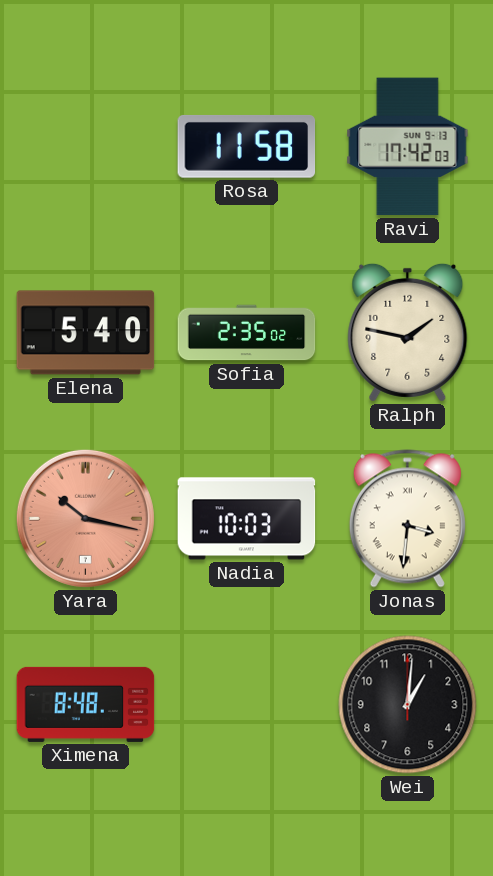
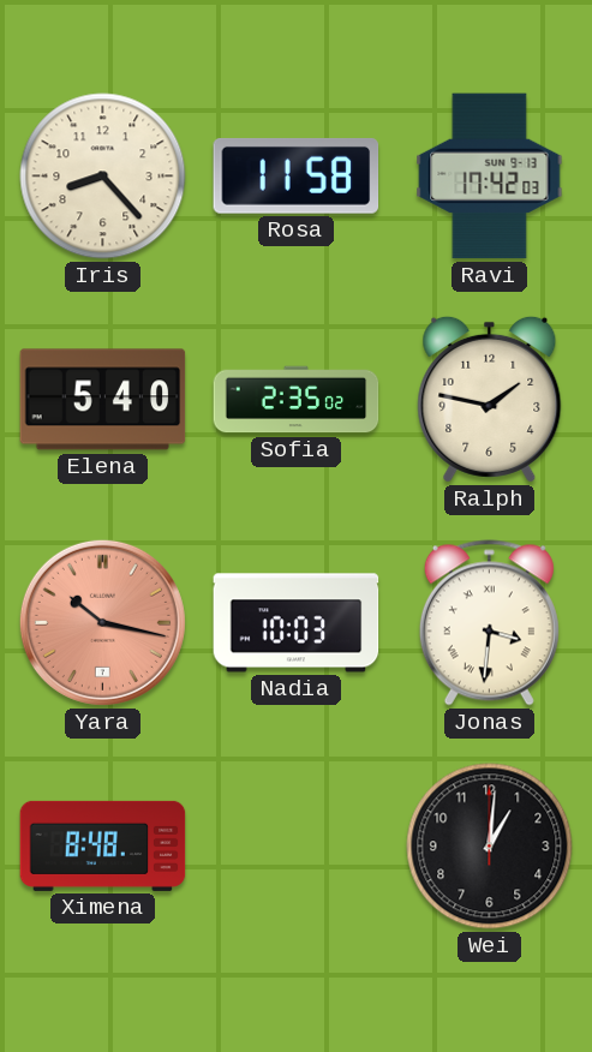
Iris: none -> 8:23
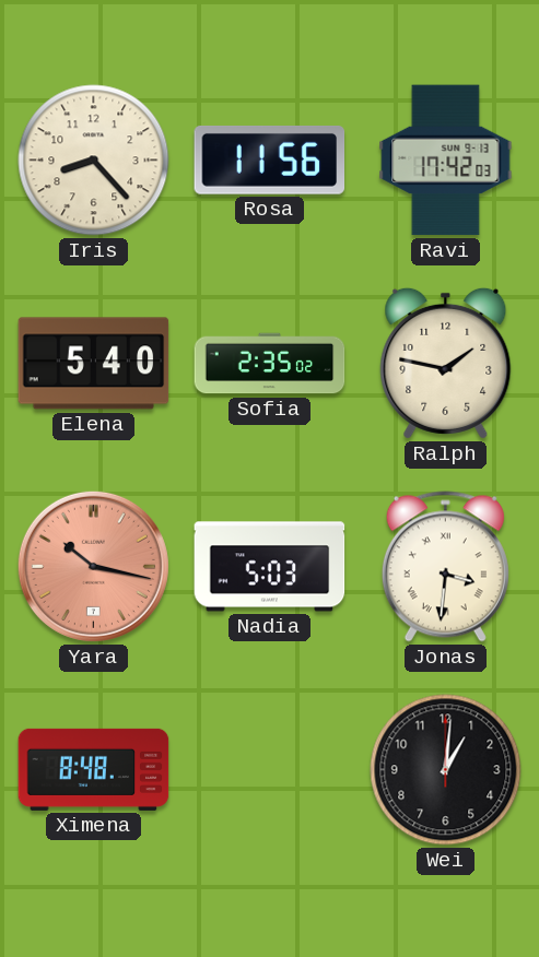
Rosa: 11:58 -> 11:56
Nadia: 10:03 -> 5:03
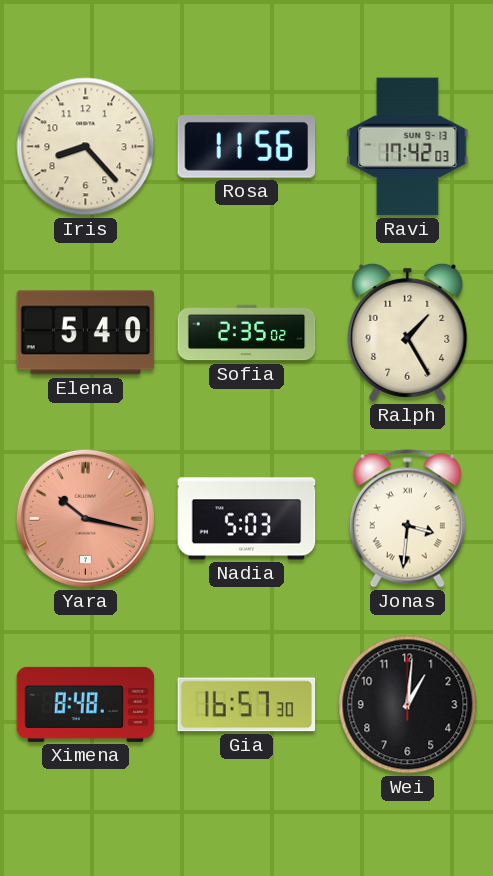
Ralph: 1:47 -> 1:25
Gia: none -> 16:57
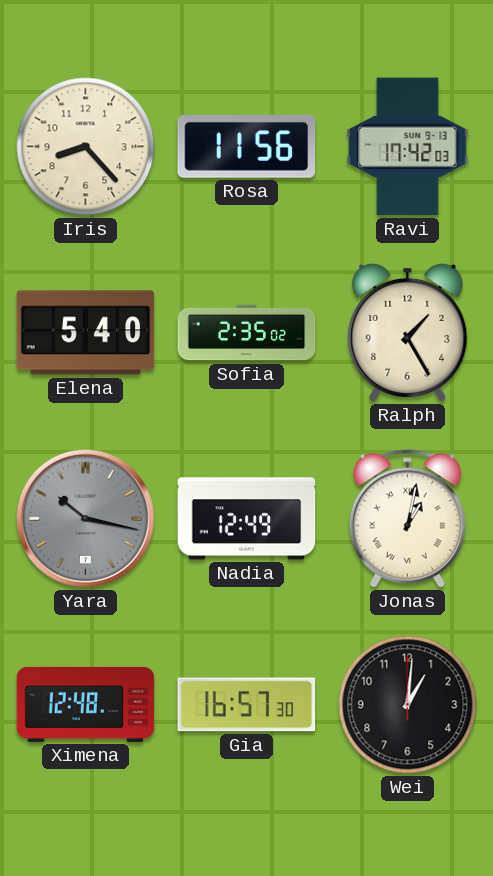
Yara dial: salmon -> grey
Nadia: 5:03 -> 12:49
Jonas: 3:31 -> 1:02
Ximena: 8:48 -> 12:48
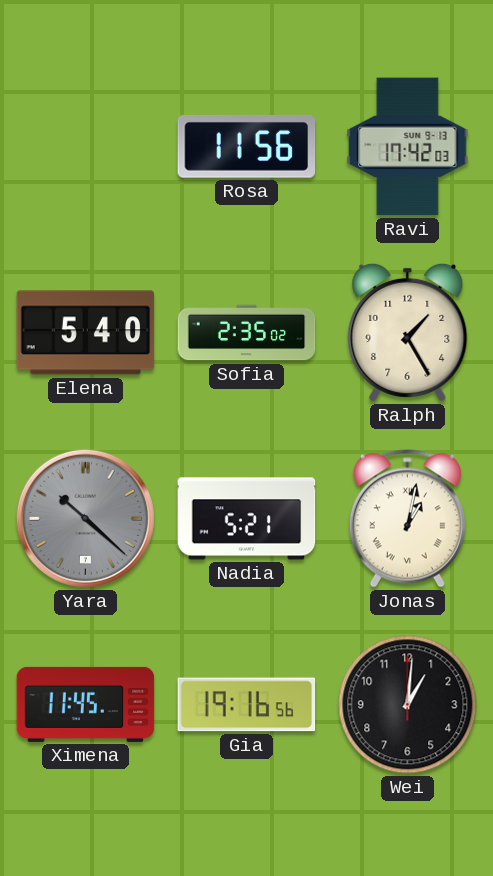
Iris: 8:23 -> none
Yara: 10:17 -> 10:22
Nadia: 12:49 -> 5:21
Ximena: 12:48 -> 11:45
Gia: 16:57 -> 19:16
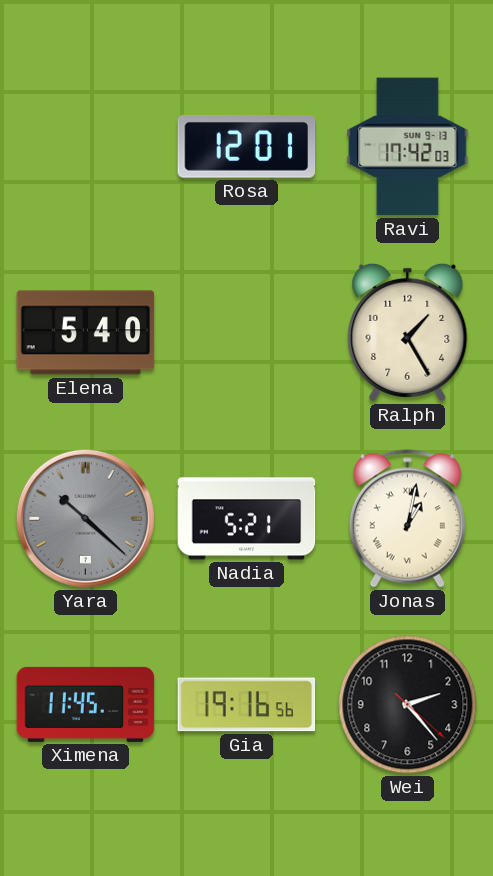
Rosa: 11:56 -> 12:01
Sofia: 2:35 -> none
Wei: 1:01 -> 2:23
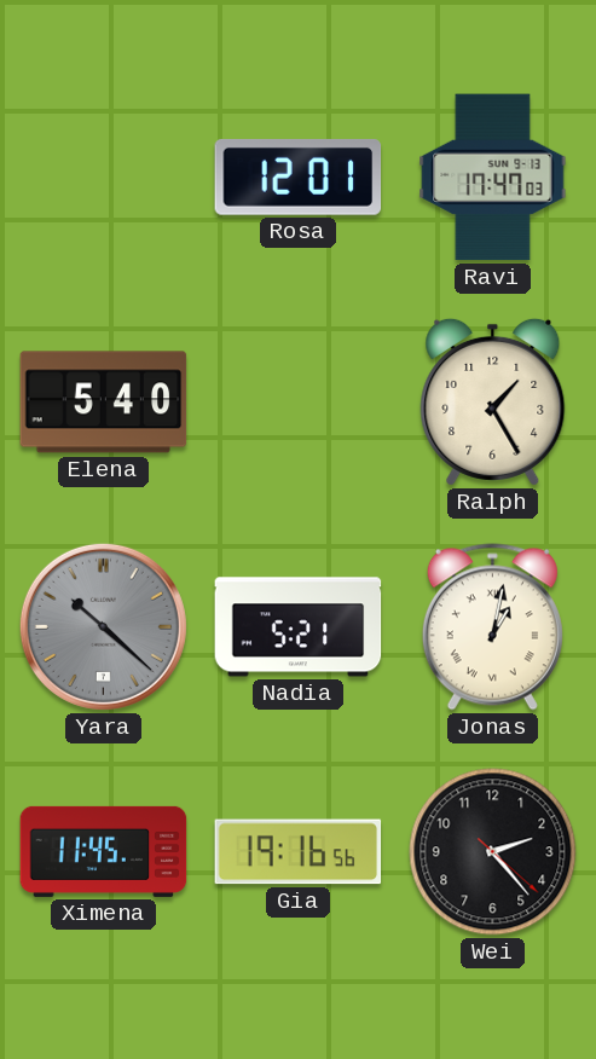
Ravi: 17:42 -> 17:47
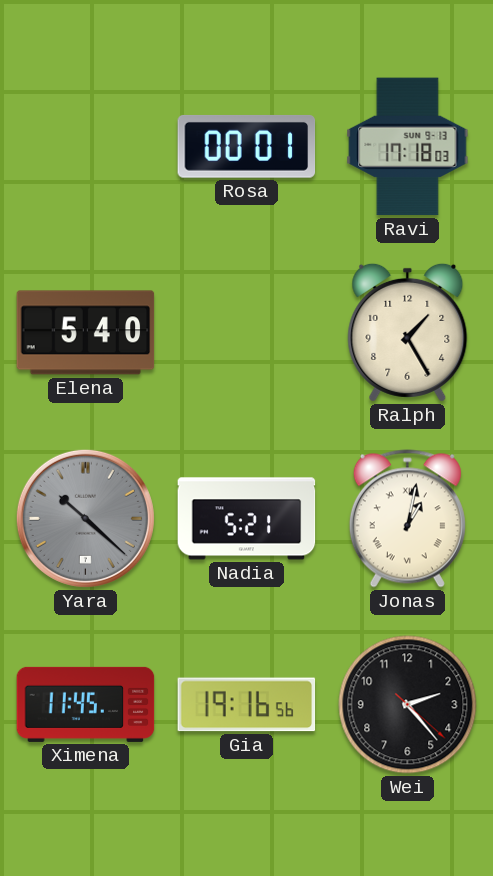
Rosa: 12:01 -> 00:01
Ravi: 17:47 -> 17:18
